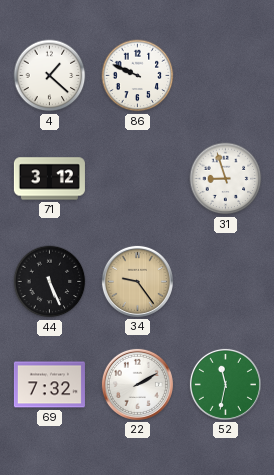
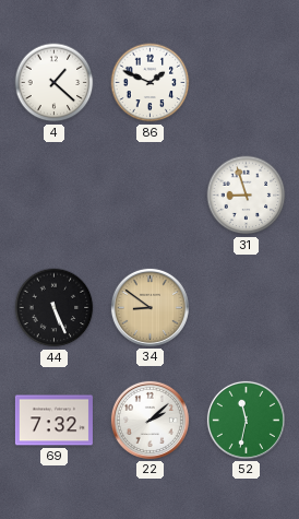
86: 9:49 -> 1:49
71: 3:12 -> none
34: 9:24 -> 8:51
22: 2:10 -> 2:08
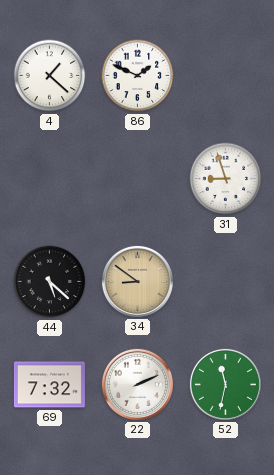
44: 5:26 -> 5:22
22: 2:08 -> 2:11
